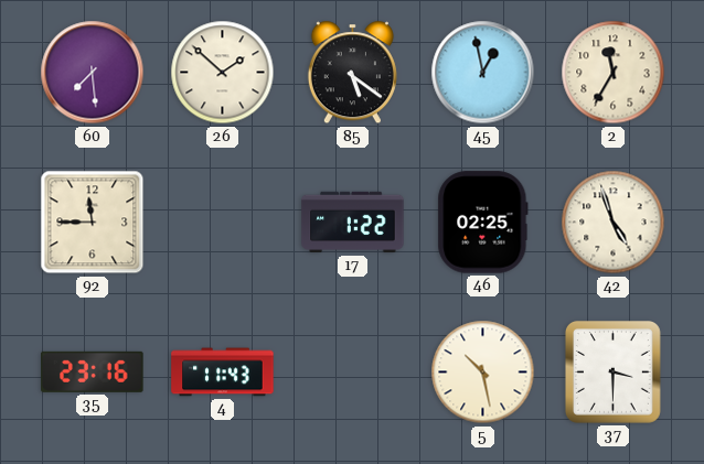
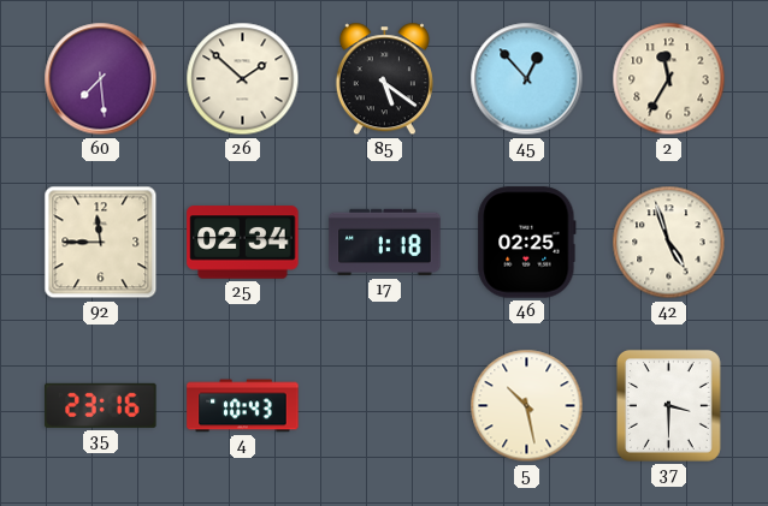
45: 12:58 -> 12:53
25: none -> 02:34
17: 1:22 -> 1:18
4: 11:43 -> 10:43
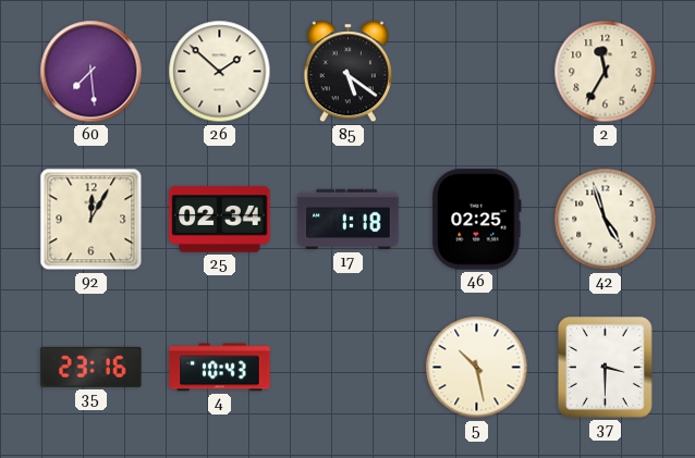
45: 12:53 -> none
92: 11:45 -> 12:05
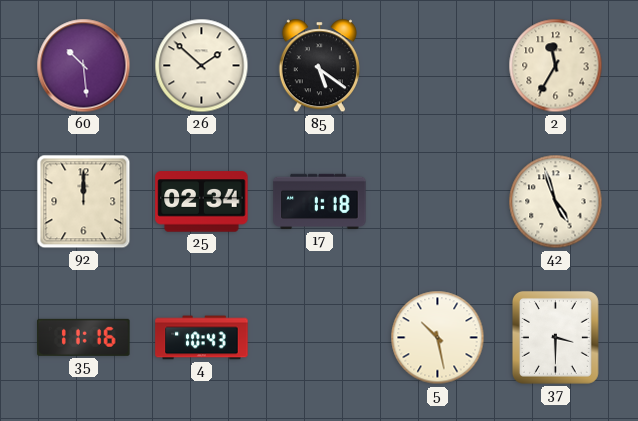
60: 7:29 -> 10:29
92: 12:05 -> 12:00
46: 02:25 -> none
35: 23:16 -> 11:16
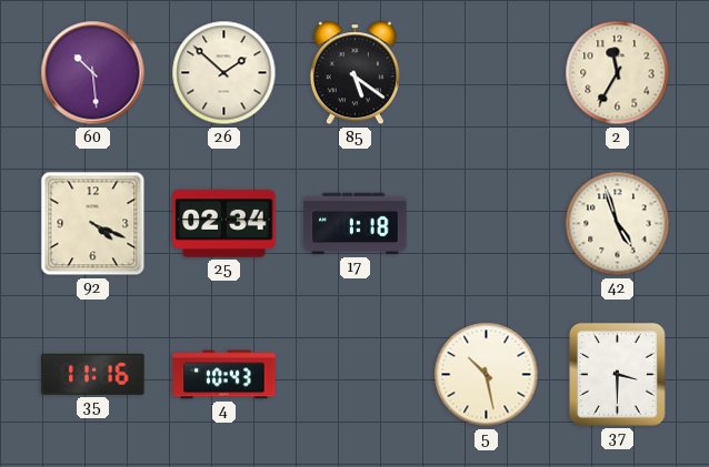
92: 12:00 -> 4:19
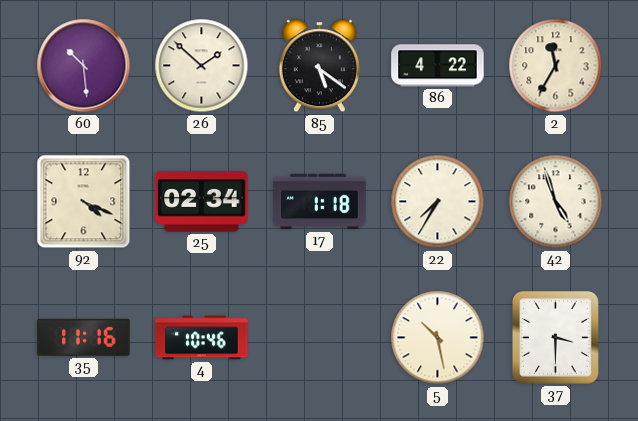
86: none -> 4:22
22: none -> 7:35
4: 10:43 -> 10:46
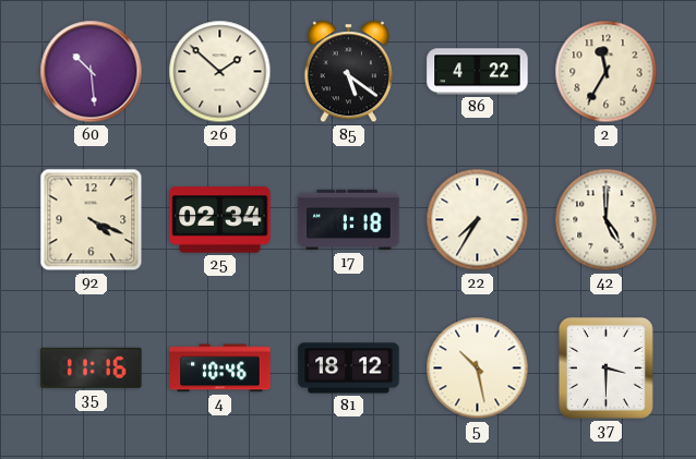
42: 4:57 -> 5:00
81: none -> 18:12
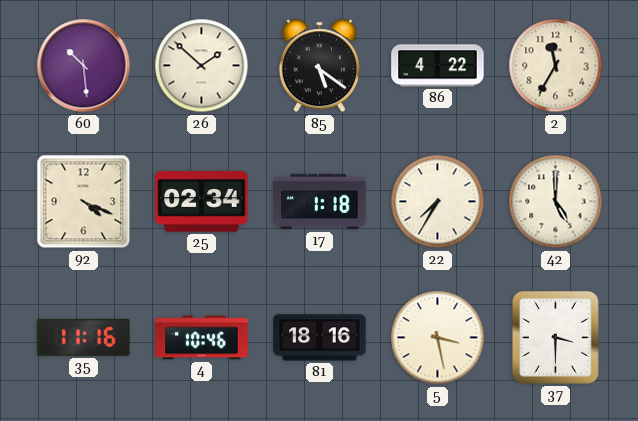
81: 18:12 -> 18:16
5: 10:28 -> 3:28
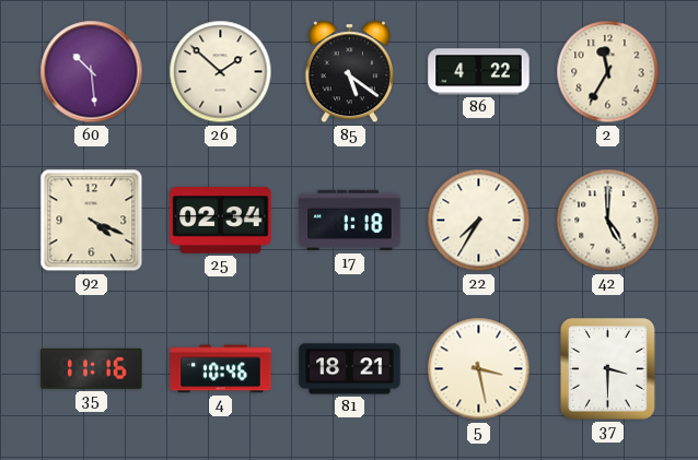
81: 18:16 -> 18:21
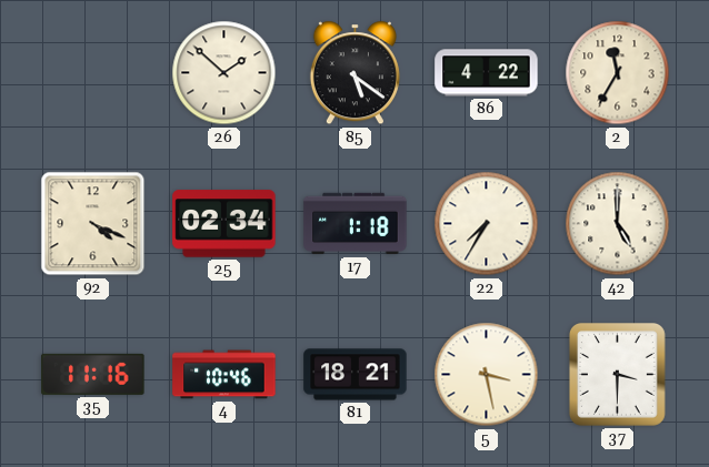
60: 10:29 -> none
